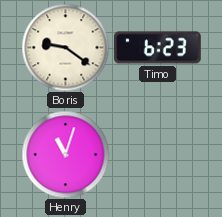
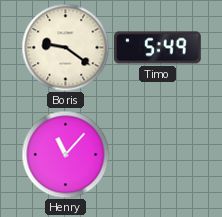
Timo: 6:23 -> 5:49
Henry: 11:03 -> 11:07
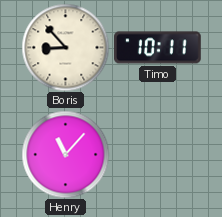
Boris: 9:21 -> 8:53
Timo: 5:49 -> 10:11
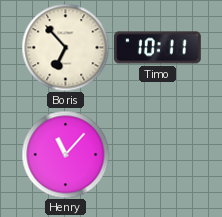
Boris: 8:53 -> 6:53
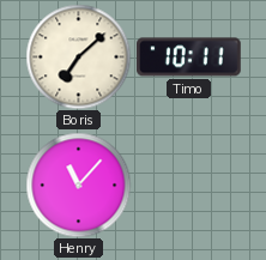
Boris: 6:53 -> 7:08
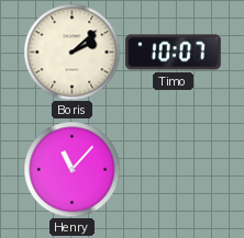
Boris: 7:08 -> 2:08
Timo: 10:11 -> 10:07
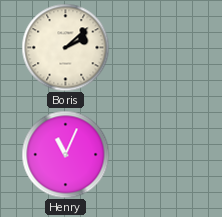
Timo: 10:07 -> none
Henry: 11:07 -> 11:04
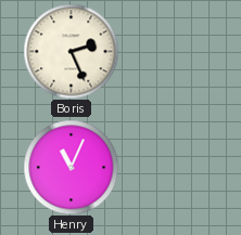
Boris: 2:08 -> 2:26
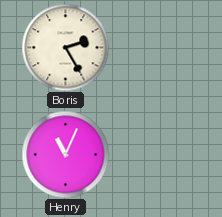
Boris: 2:26 -> 2:25
